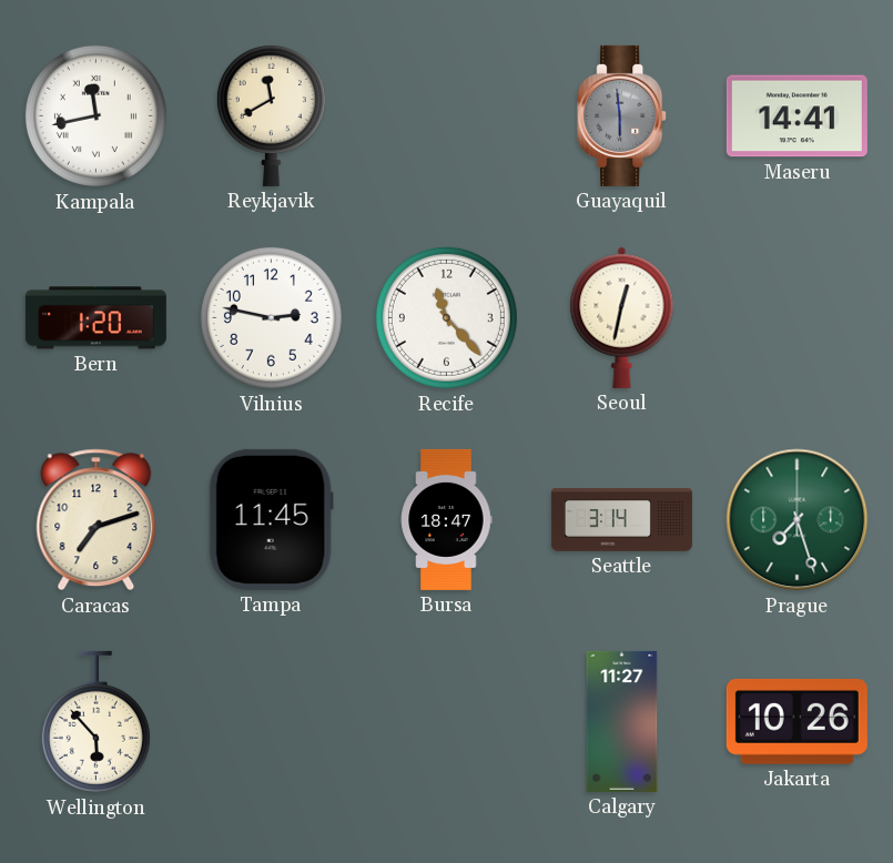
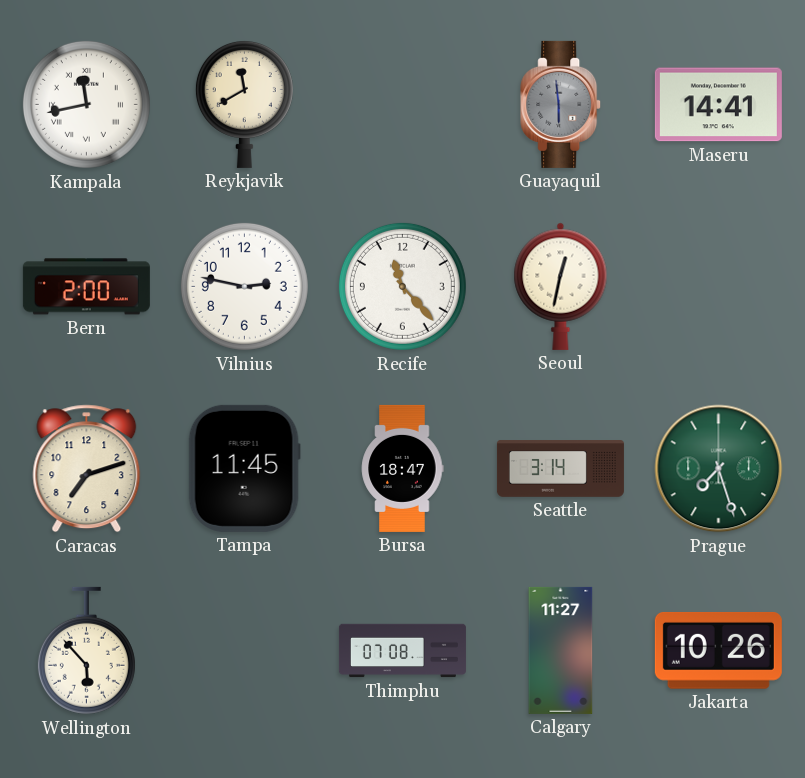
Bern: 1:20 -> 2:00
Thimphu: none -> 07:08
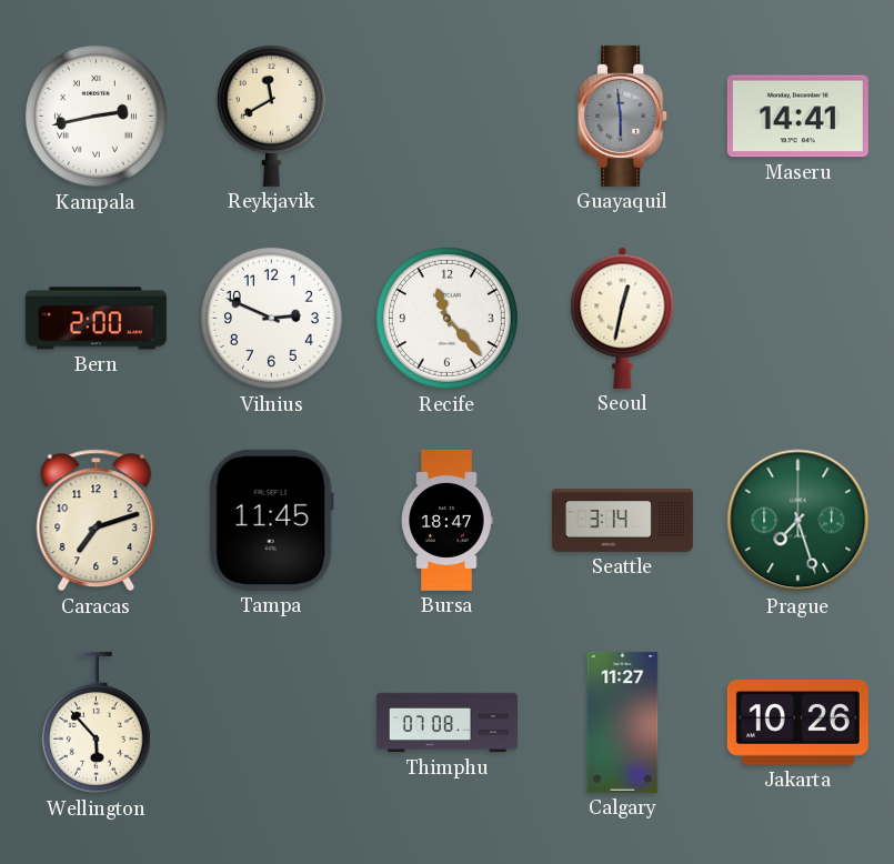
Kampala: 11:43 -> 2:43
Vilnius: 2:47 -> 2:49
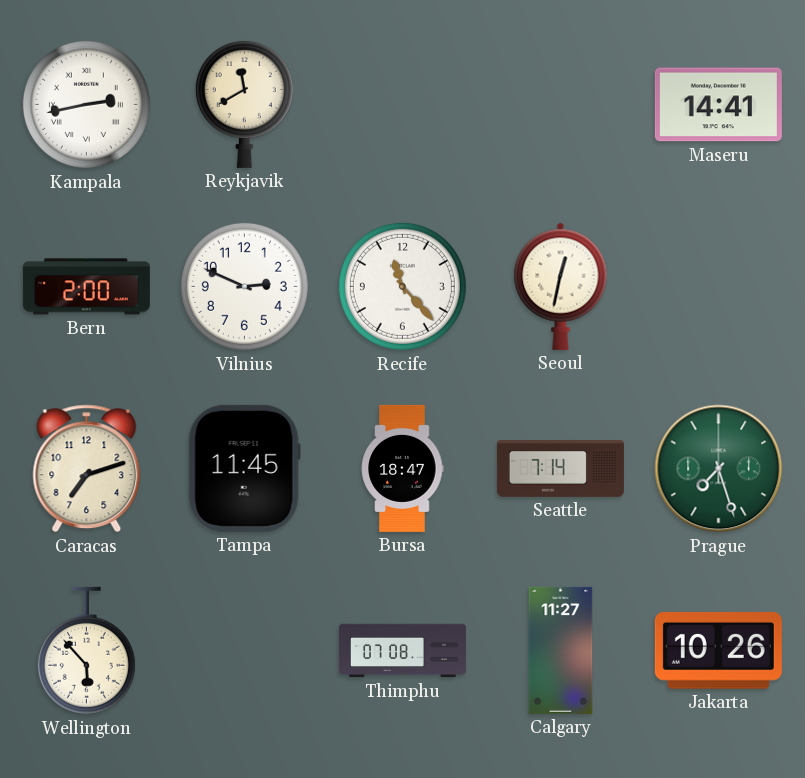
Guayaquil: 5:59 -> none
Seattle: 3:14 -> 7:14
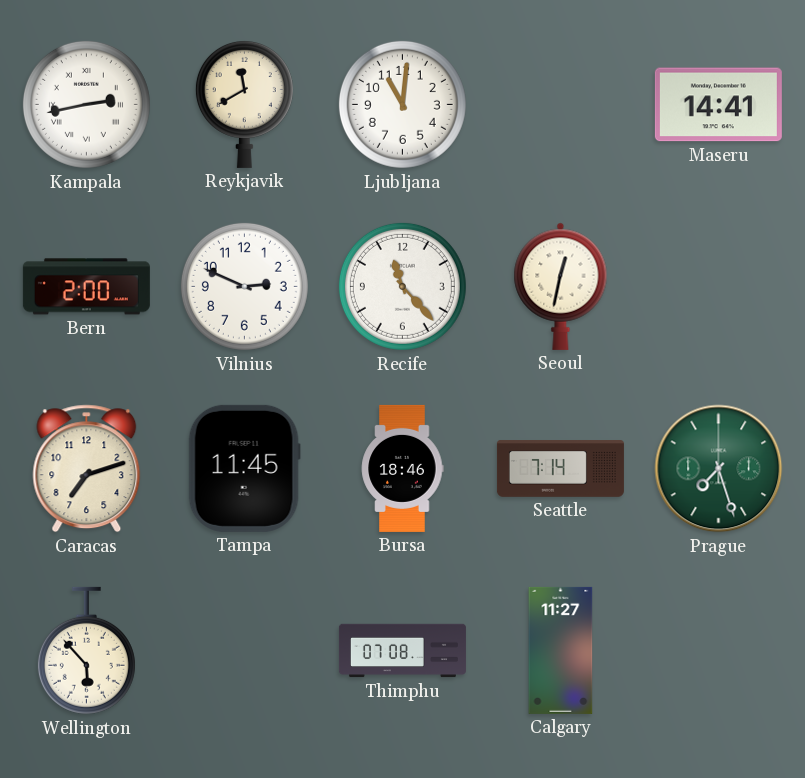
Ljubljana: none -> 11:01
Bursa: 18:47 -> 18:46
Jakarta: 10:26 -> none
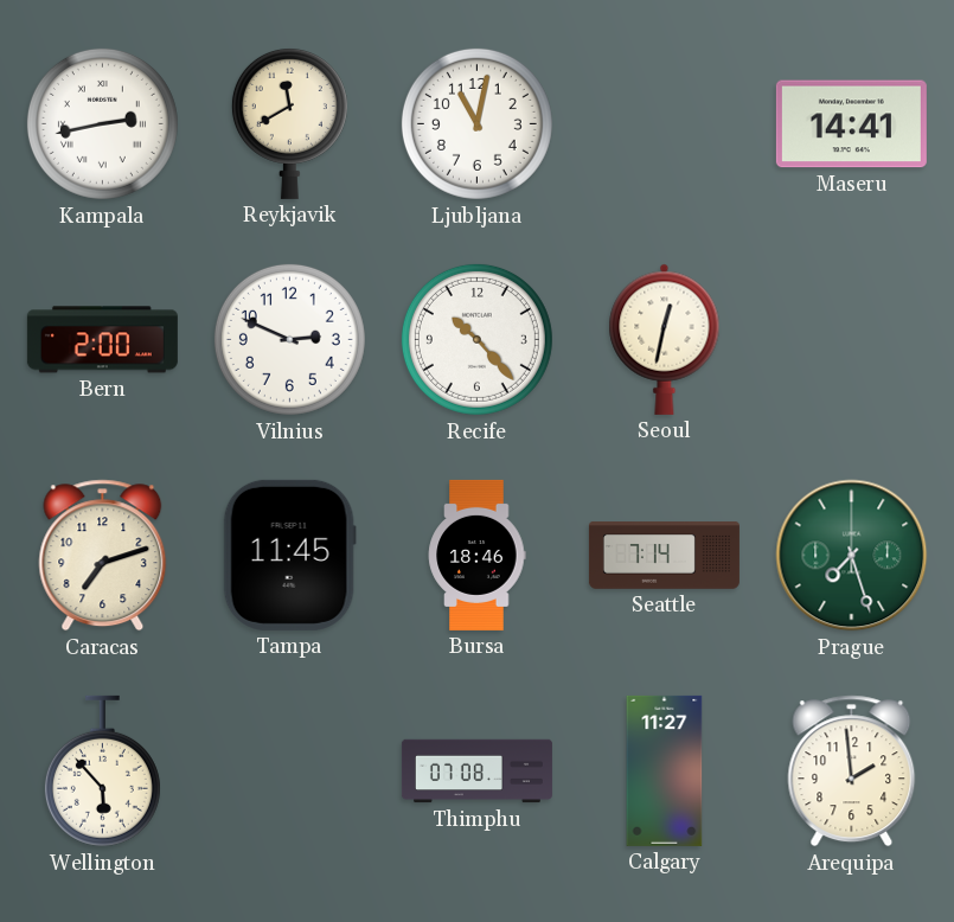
Ljubljana: 11:01 -> 11:02
Recife: 11:23 -> 10:23
Arequipa: none -> 1:59
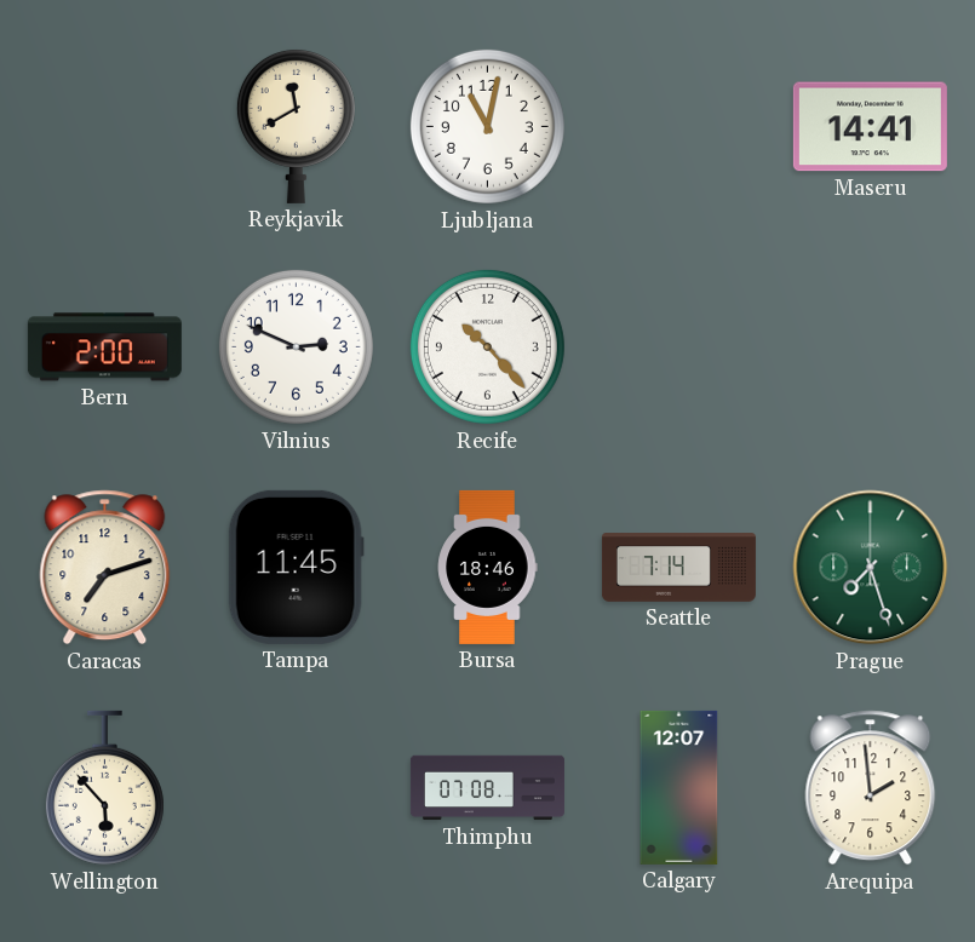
Kampala: 2:43 -> none
Seoul: 12:32 -> none
Calgary: 11:27 -> 12:07
